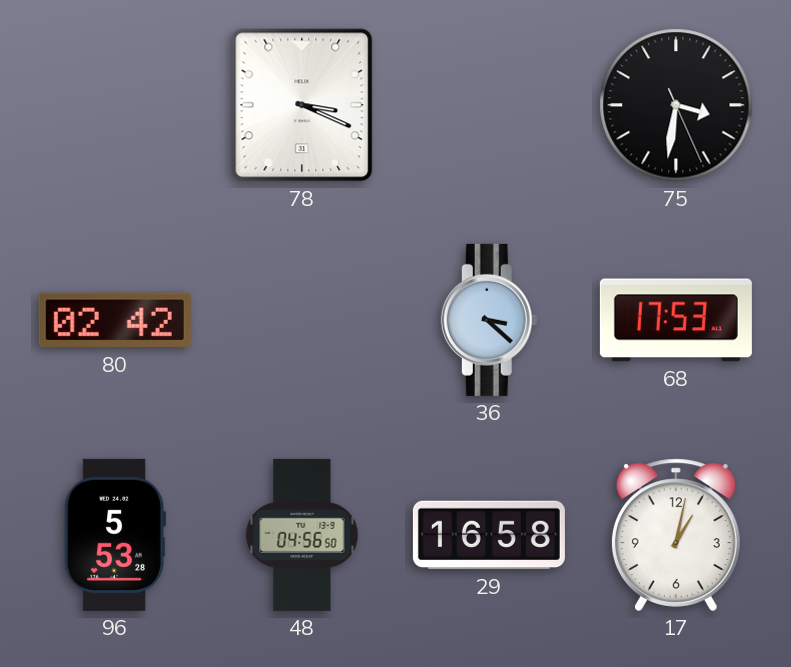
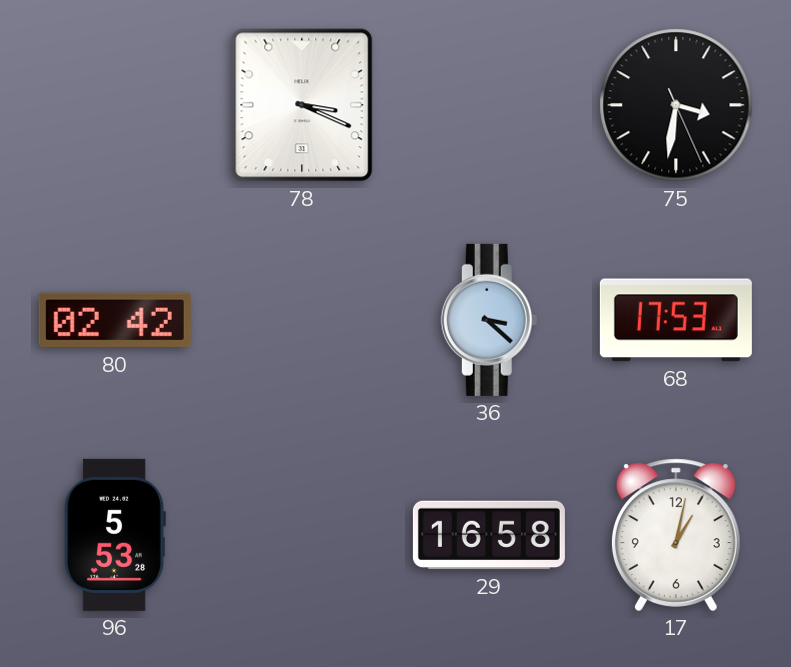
48: 04:56 -> none
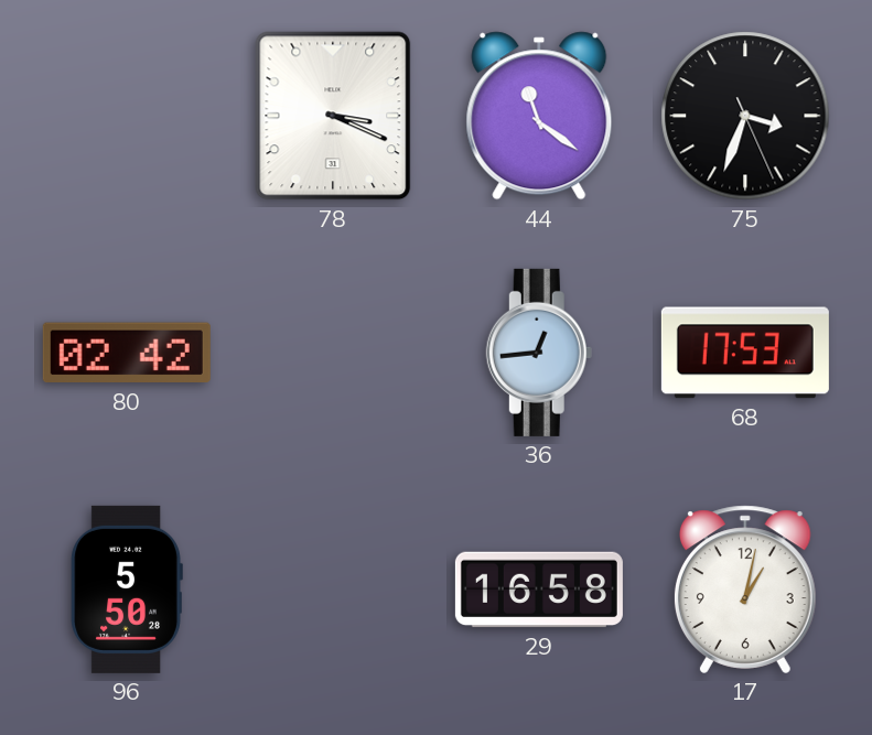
44: none -> 11:21
75: 3:31 -> 3:33
36: 3:22 -> 12:44
96: 5:53 -> 5:50
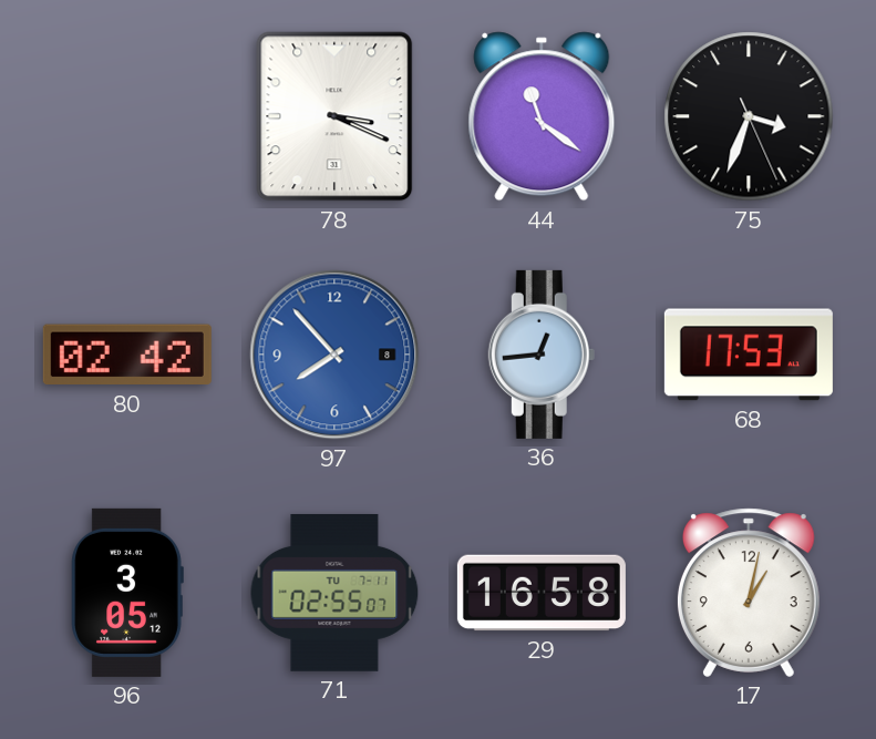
97: none -> 7:53
96: 5:50 -> 3:05
71: none -> 02:55
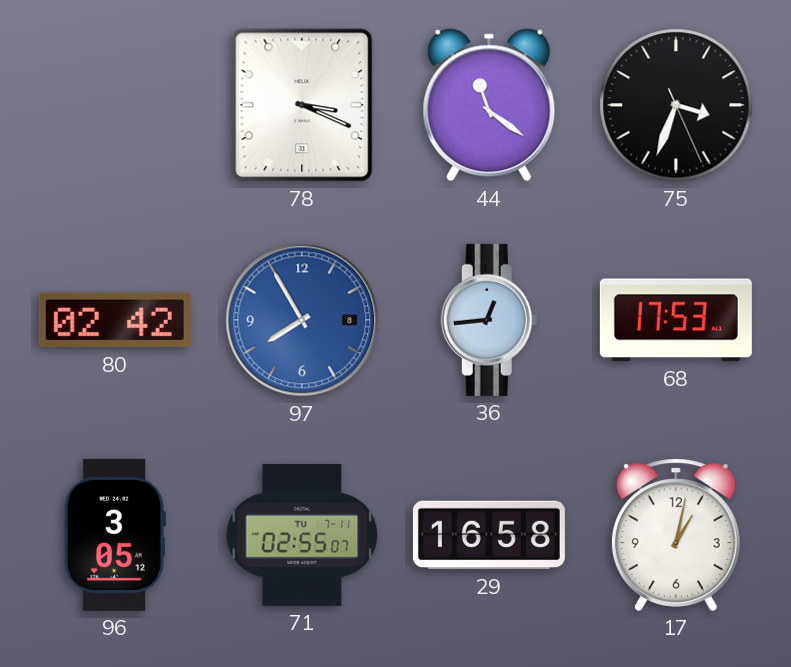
97: 7:53 -> 7:55
